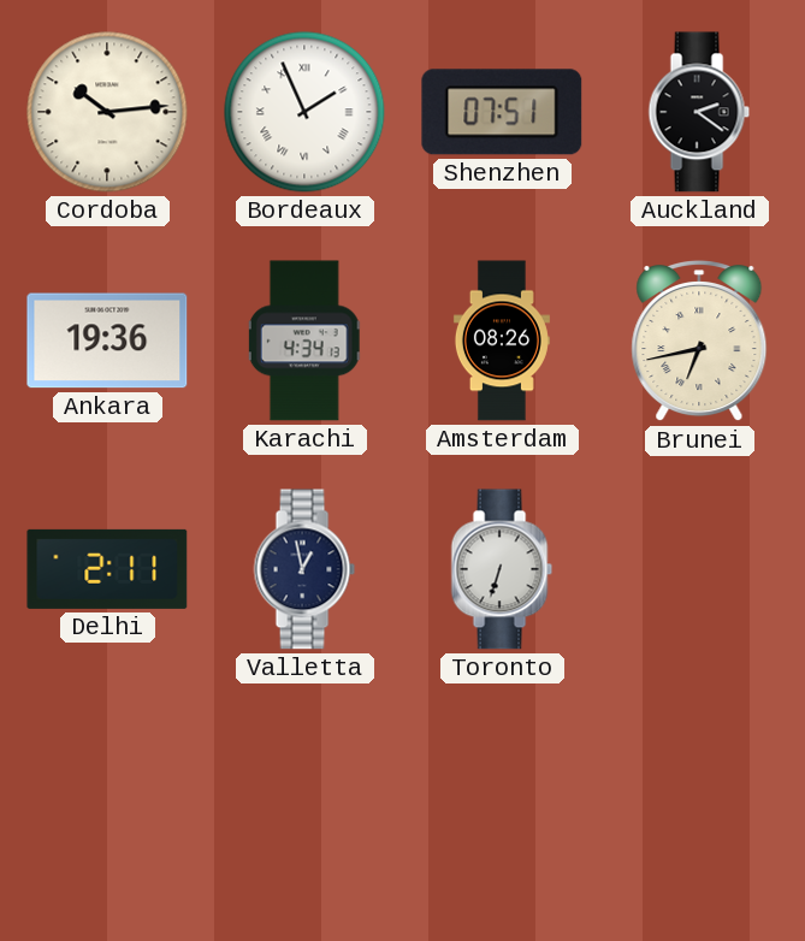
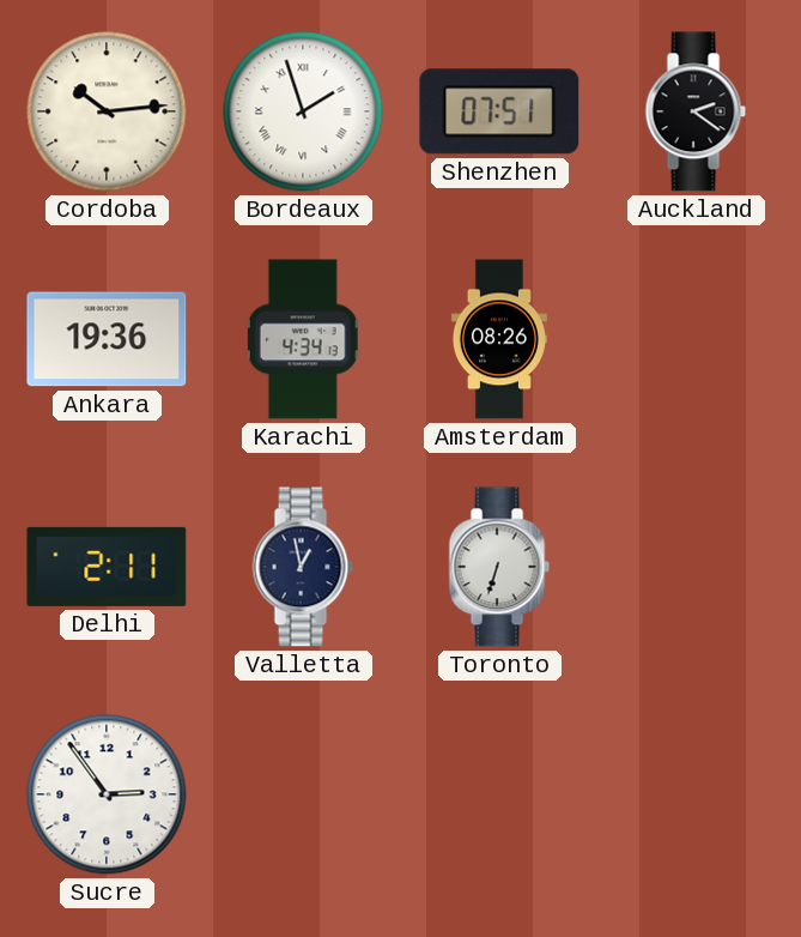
Bordeaux: 1:56 -> 1:57
Brunei: 6:43 -> none
Sucre: none -> 2:54
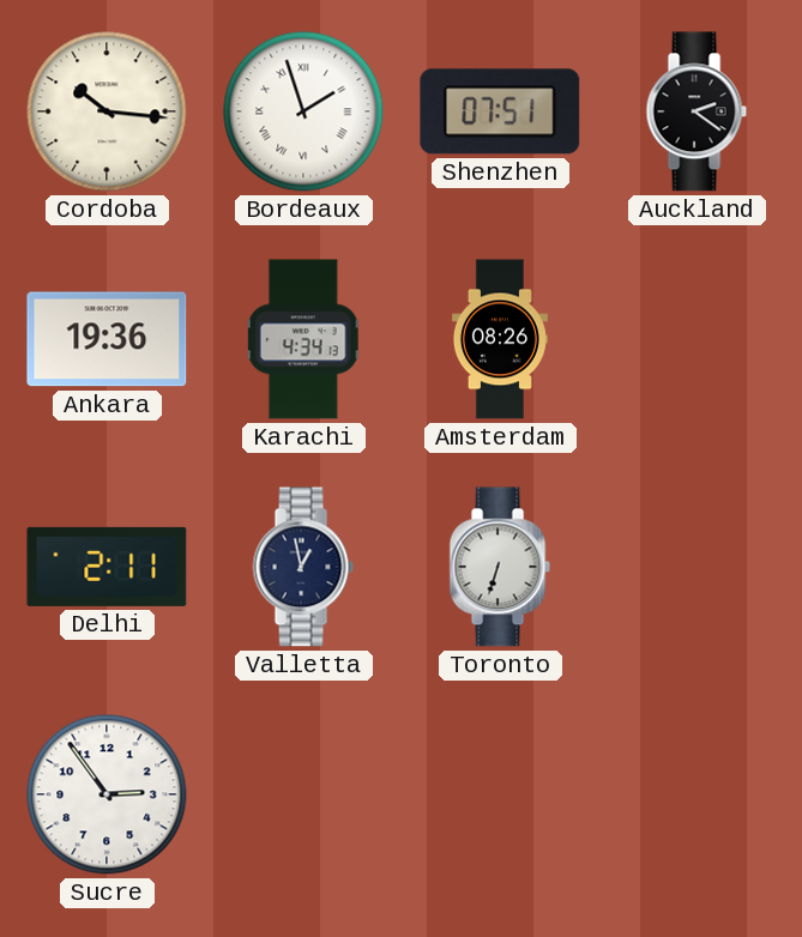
Cordoba: 10:14 -> 10:16
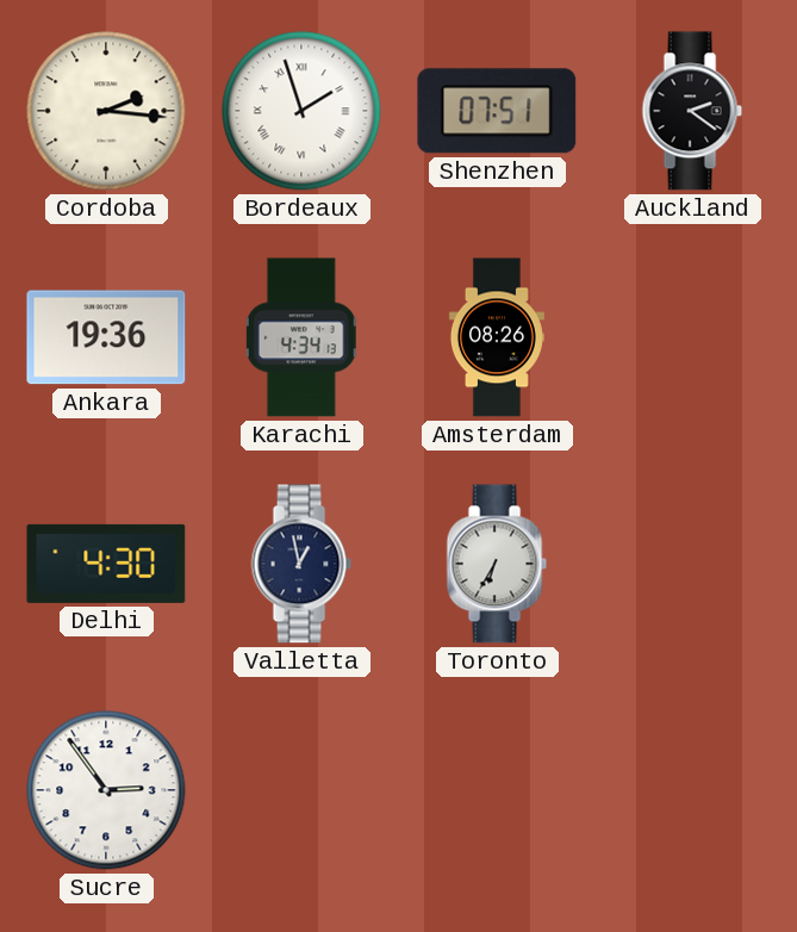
Cordoba: 10:16 -> 2:16
Delhi: 2:11 -> 4:30
Toronto: 6:33 -> 6:35
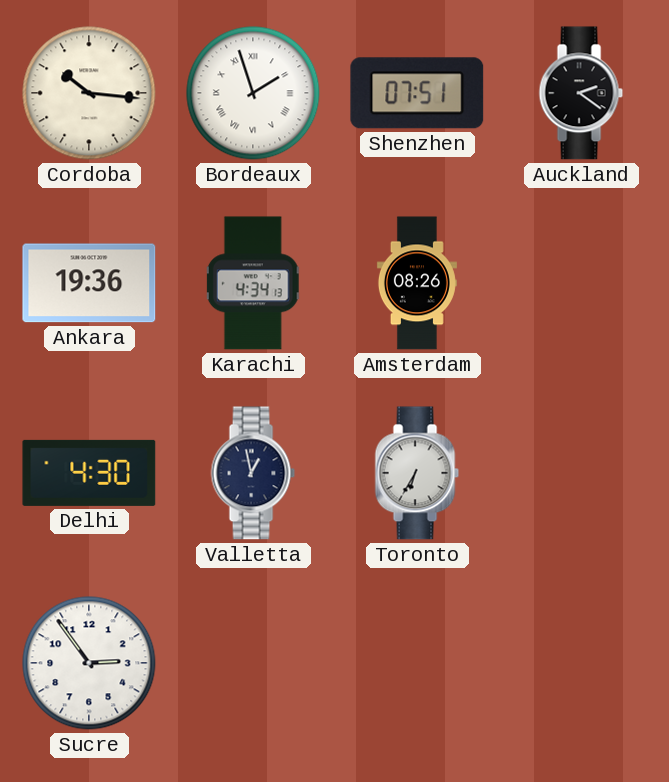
Cordoba: 2:16 -> 10:16
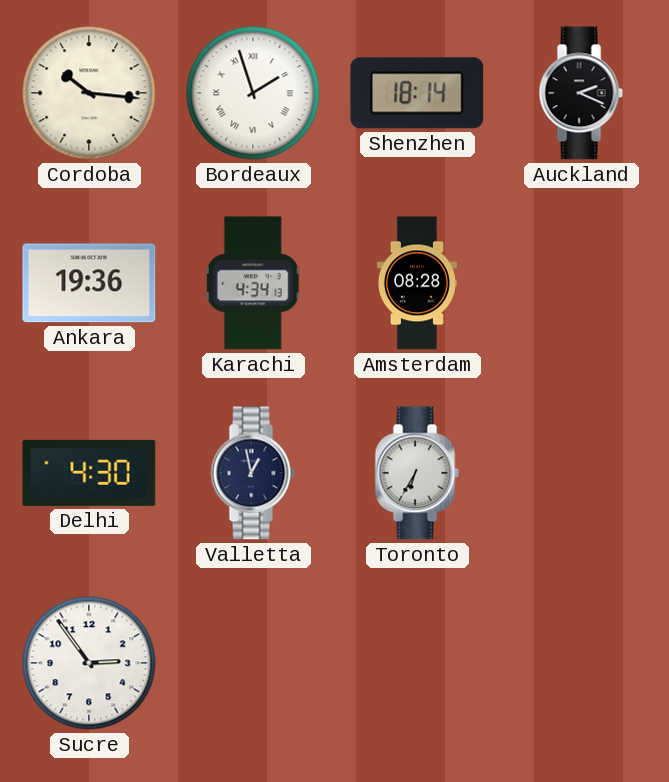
Shenzhen: 07:51 -> 18:14
Auckland: 2:21 -> 2:19
Amsterdam: 08:26 -> 08:28
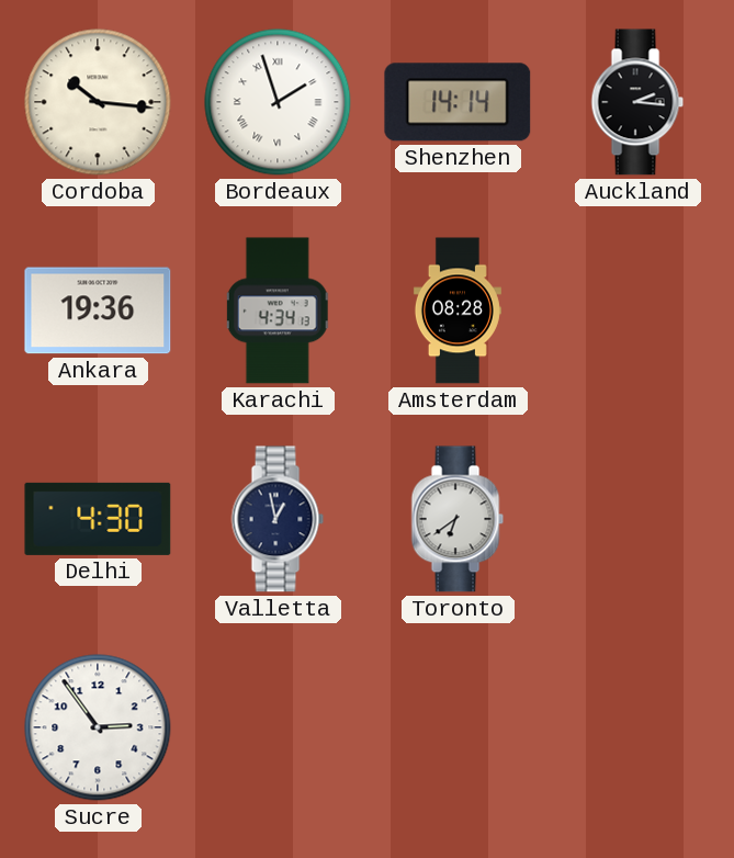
Shenzhen: 18:14 -> 14:14
Auckland: 2:19 -> 2:16
Toronto: 6:35 -> 6:39
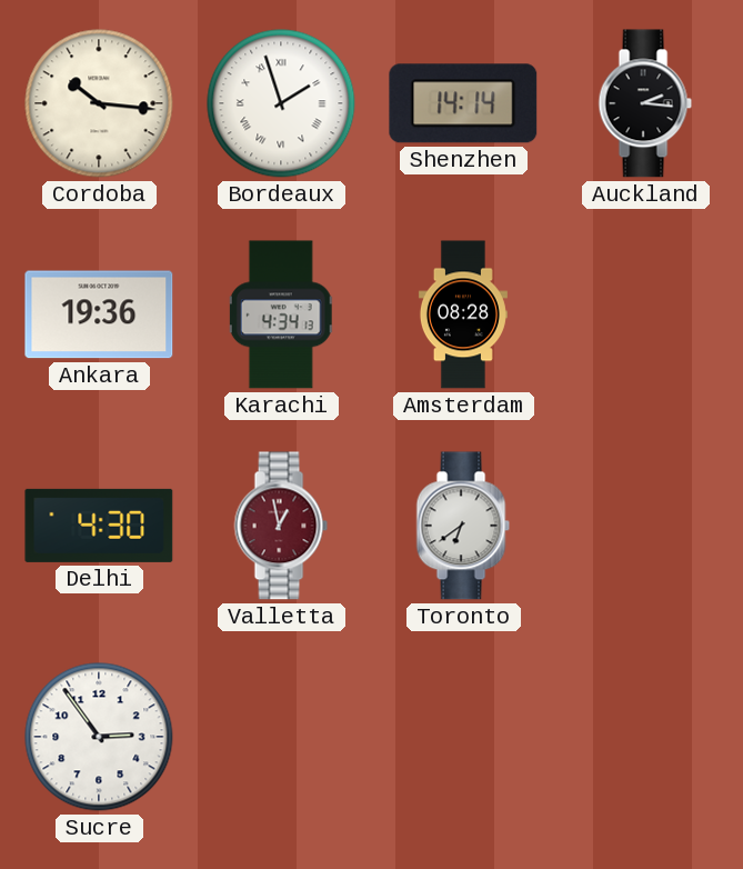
Valletta dial: navy -> burgundy
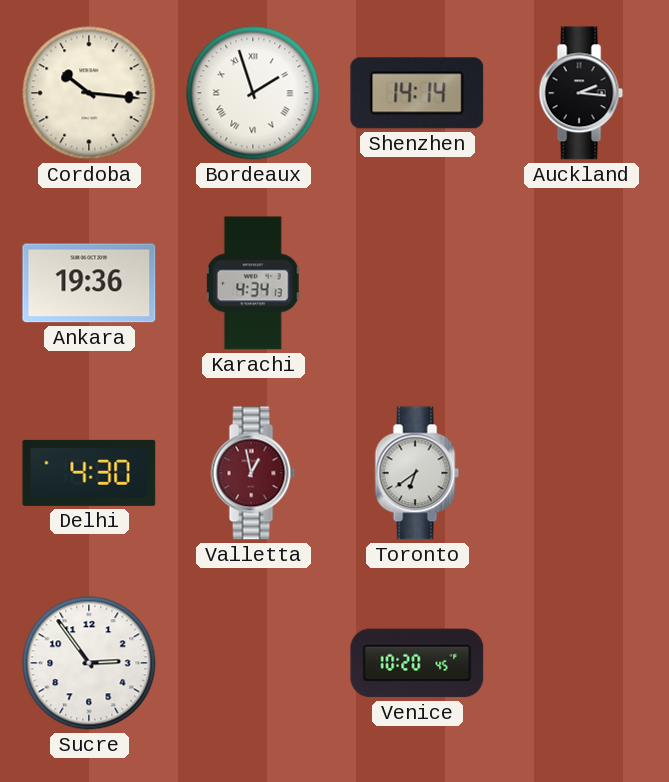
Amsterdam: 08:28 -> none
Venice: none -> 10:20
